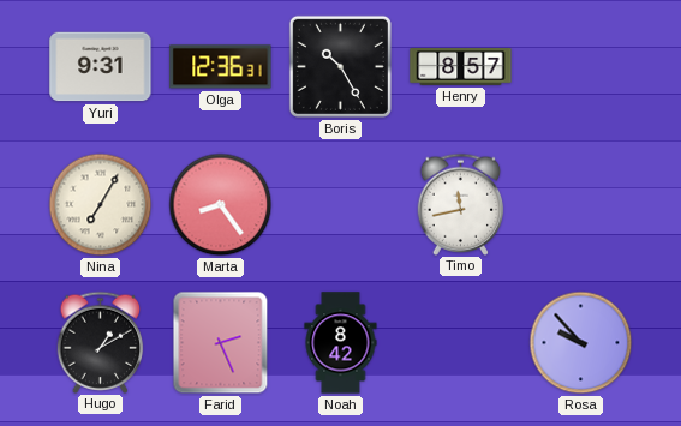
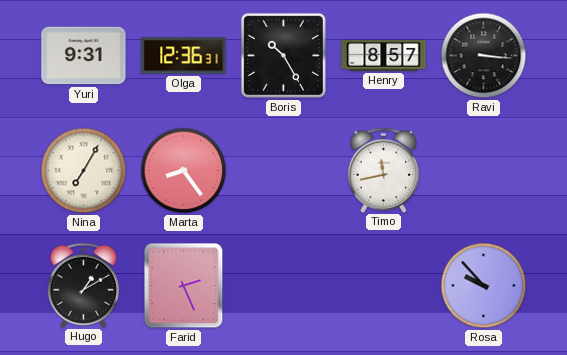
Ravi: none -> 3:16
Noah: 8:42 -> none
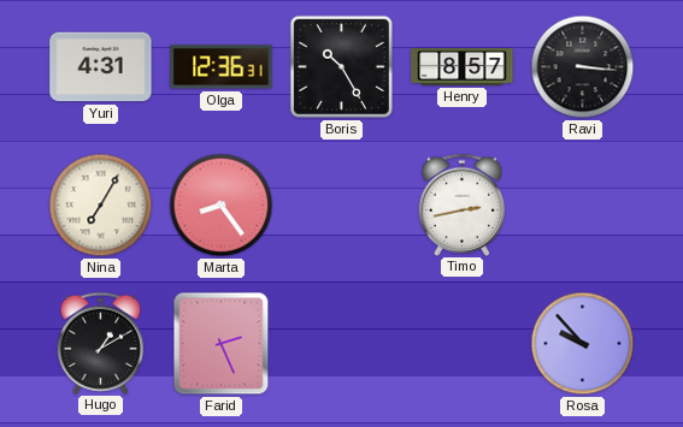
Yuri: 9:31 -> 4:31
Timo: 11:43 -> 2:43
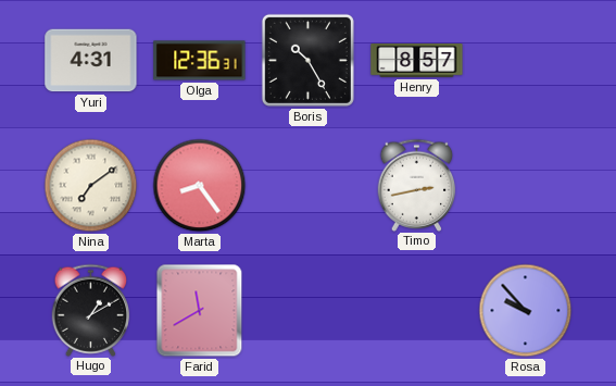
Ravi: 3:16 -> none
Nina: 7:05 -> 7:09
Farid: 2:26 -> 11:40
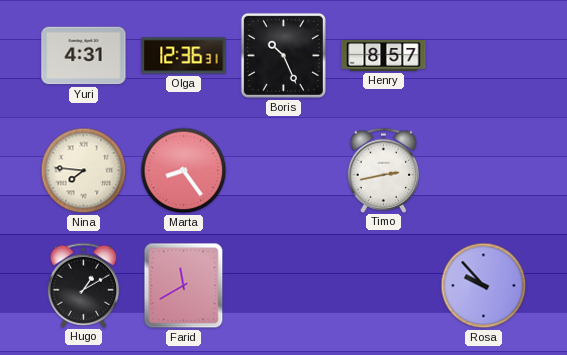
Boris: 10:25 -> 10:26
Nina: 7:09 -> 7:46
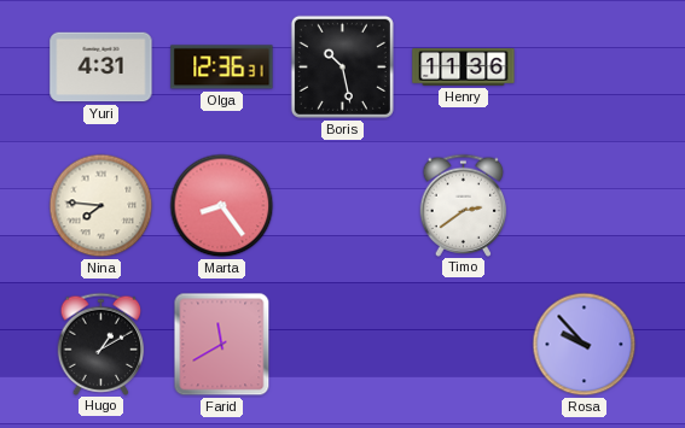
Boris: 10:26 -> 10:28
Henry: 8:57 -> 11:36
Timo: 2:43 -> 2:39
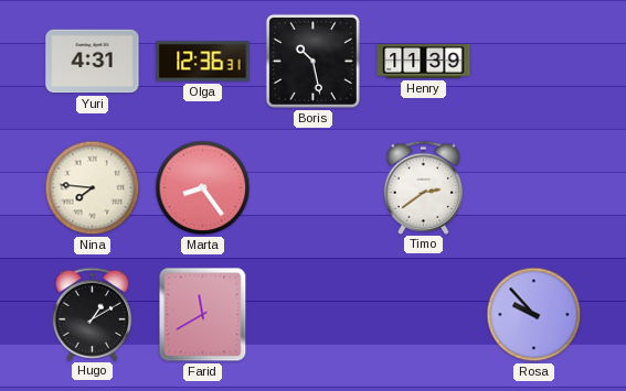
Henry: 11:36 -> 11:39
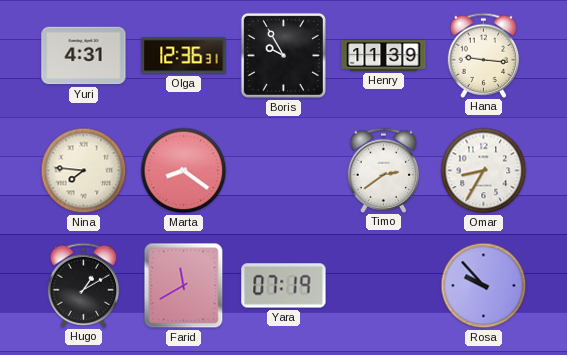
Boris: 10:28 -> 9:55
Hana: none -> 9:16
Marta: 8:24 -> 8:21
Omar: none -> 8:35
Yara: none -> 07:19
